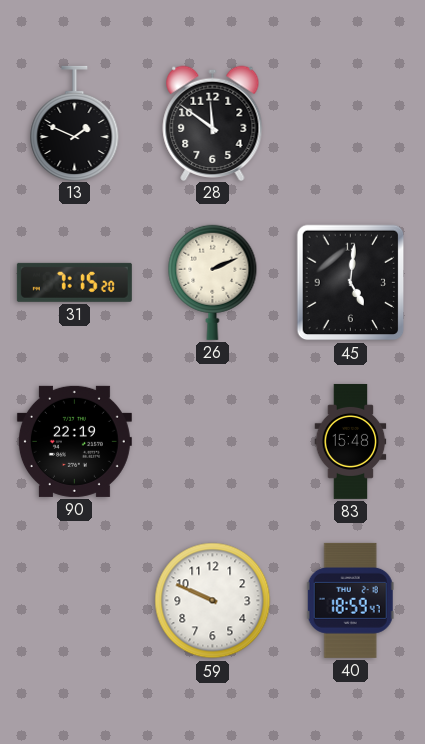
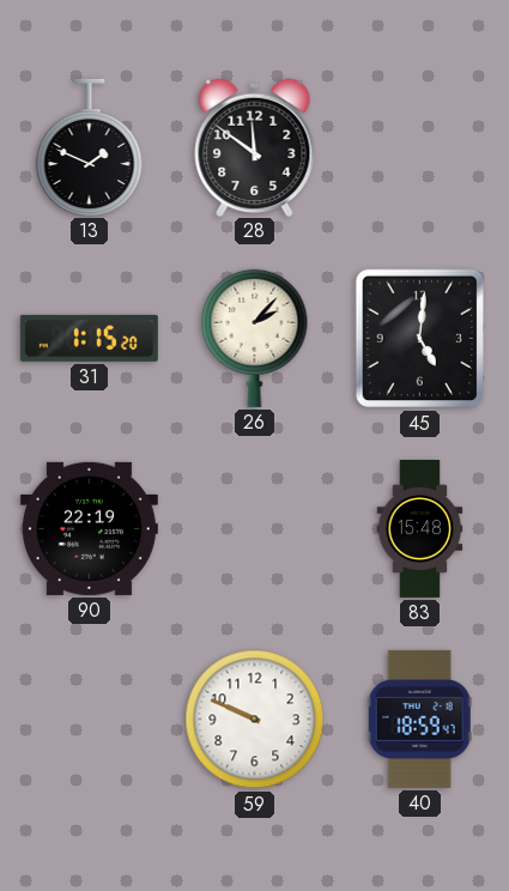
31: 7:15 -> 1:15
26: 2:11 -> 2:07
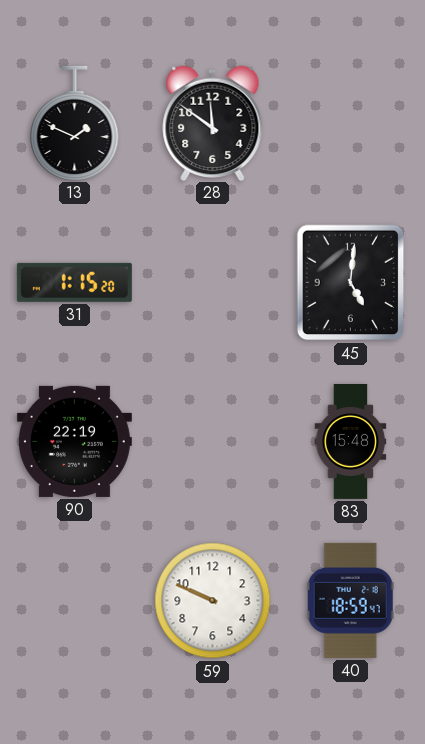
26: 2:07 -> none
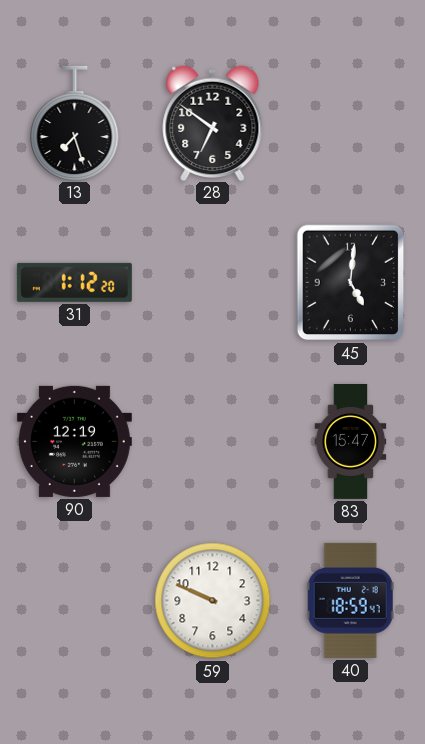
13: 1:49 -> 7:27
28: 11:51 -> 6:51
31: 1:15 -> 1:12
90: 22:19 -> 12:19
83: 15:48 -> 15:47
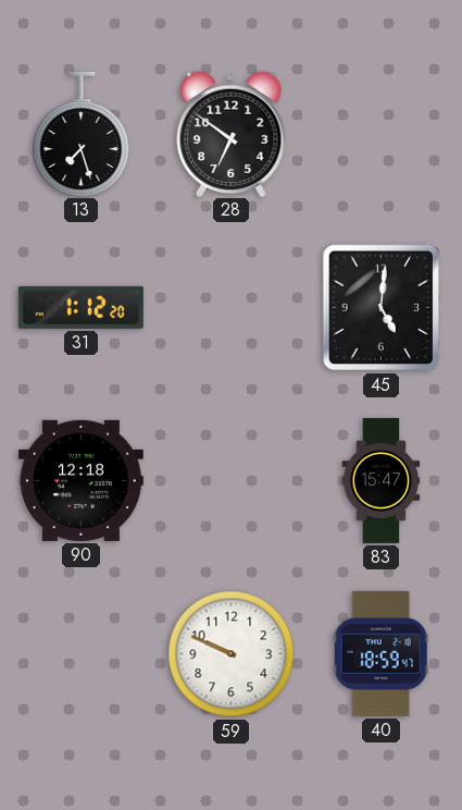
90: 12:19 -> 12:18
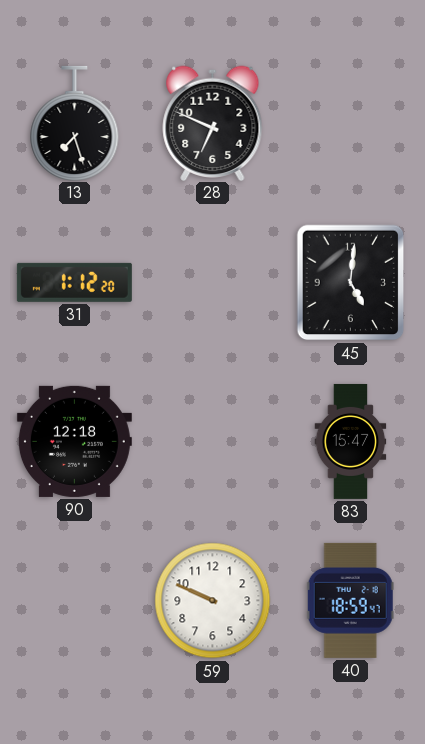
28: 6:51 -> 6:49
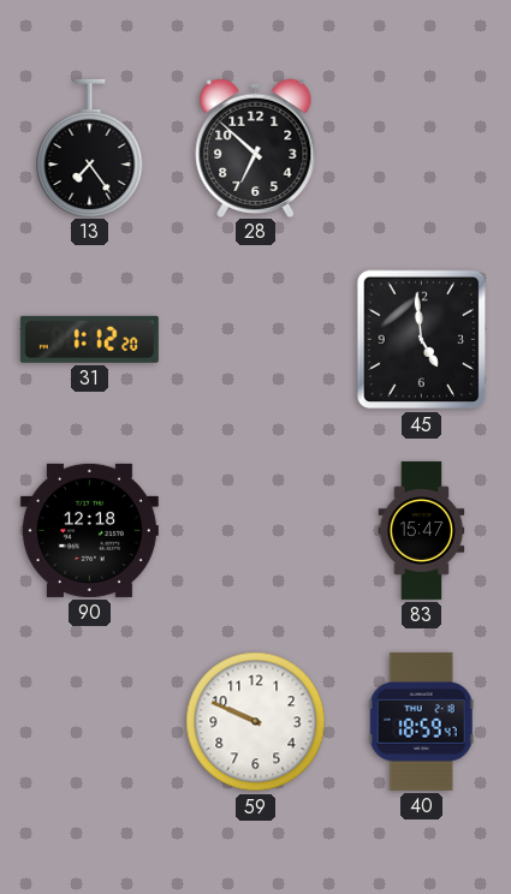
13: 7:27 -> 7:24
28: 6:49 -> 6:52
45: 5:01 -> 4:59
